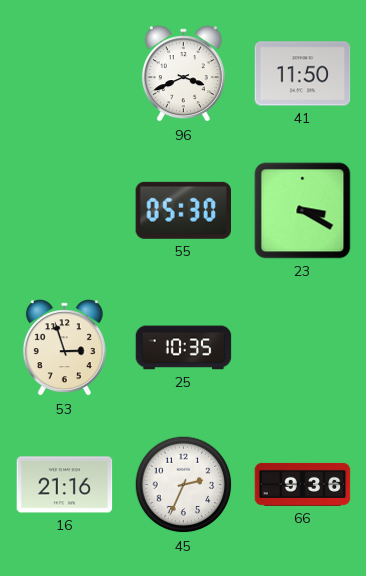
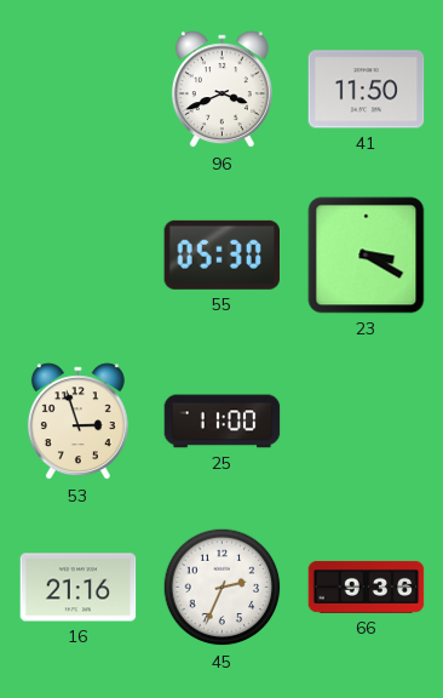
25: 10:35 -> 11:00
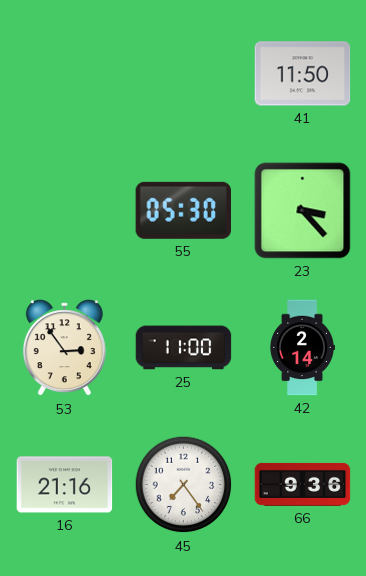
96: 3:41 -> none
23: 3:20 -> 3:23
53: 2:57 -> 2:54
42: none -> 2:14
45: 2:34 -> 7:24
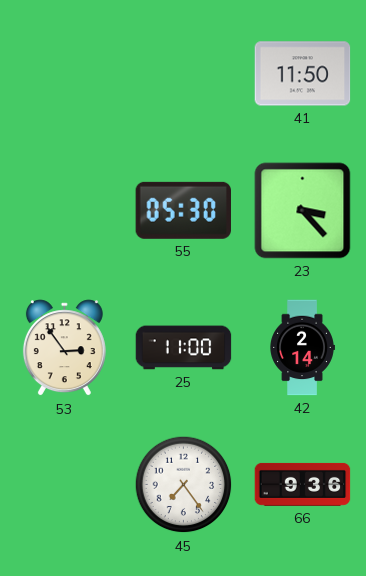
16: 21:16 -> none
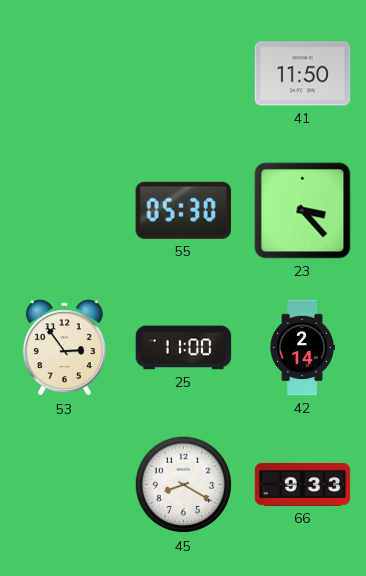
45: 7:24 -> 8:20
66: 9:36 -> 9:33
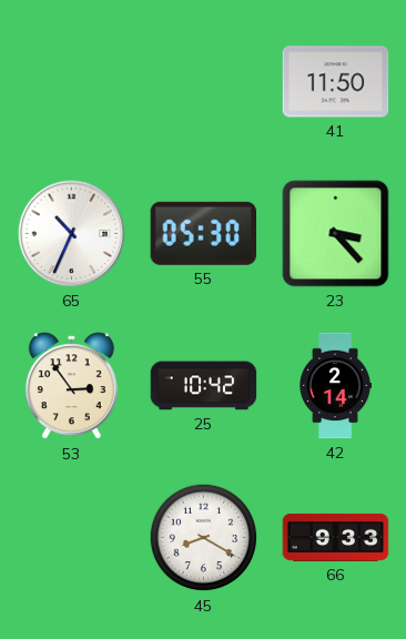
65: none -> 10:34
25: 11:00 -> 10:42
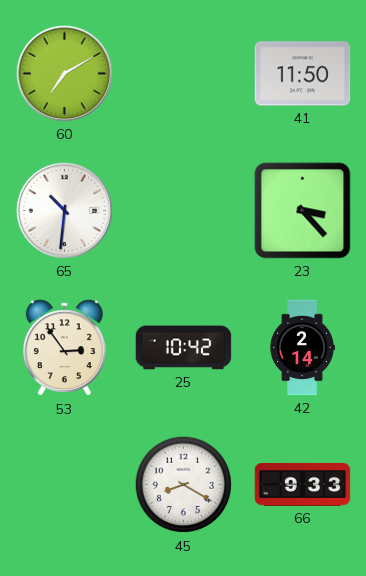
60: none -> 7:10
65: 10:34 -> 10:31
55: 05:30 -> none
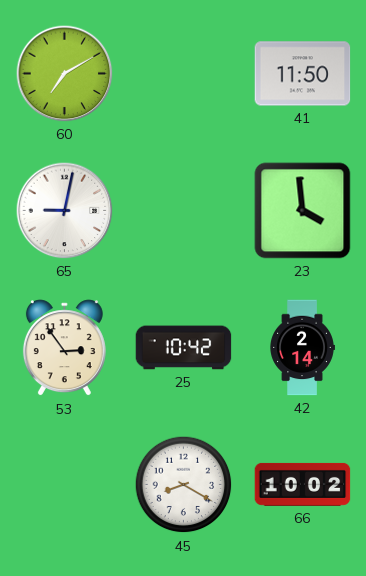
65: 10:31 -> 9:02
23: 3:23 -> 3:59
66: 9:33 -> 10:02
